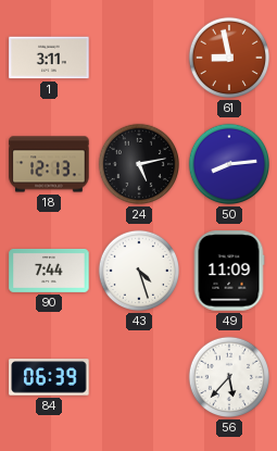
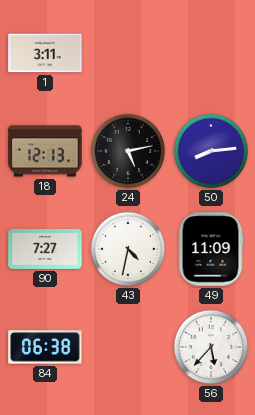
61: 8:58 -> none
90: 7:44 -> 7:27
43: 4:27 -> 4:32
84: 06:39 -> 06:38
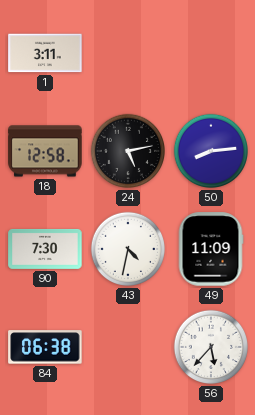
18: 12:13 -> 12:58
90: 7:27 -> 7:30
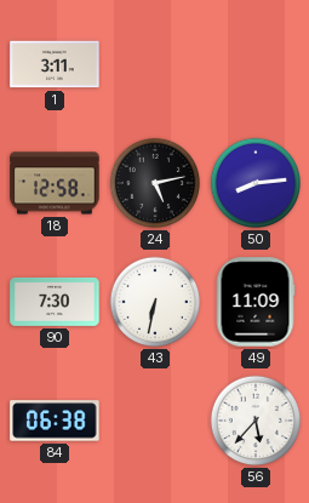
43: 4:32 -> 6:32
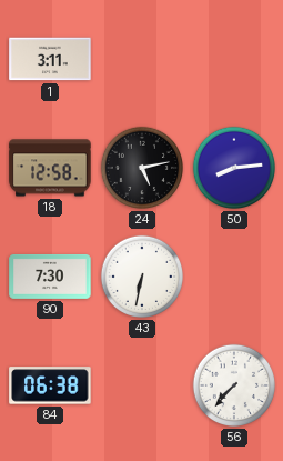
49: 11:09 -> none
56: 5:37 -> 7:37
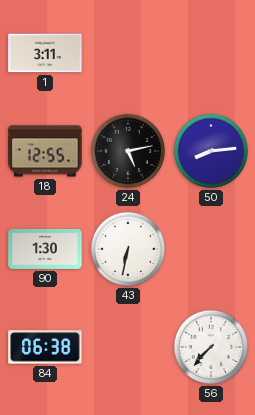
18: 12:58 -> 12:55
90: 7:30 -> 1:30
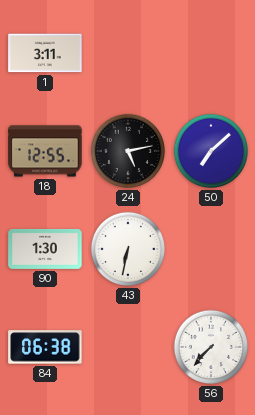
50: 8:14 -> 7:08
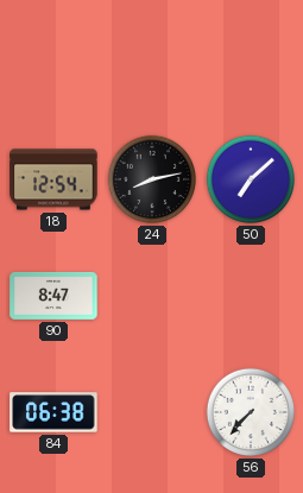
1: 3:11 -> none
18: 12:55 -> 12:54
24: 5:13 -> 8:13
90: 1:30 -> 8:47
43: 6:32 -> none
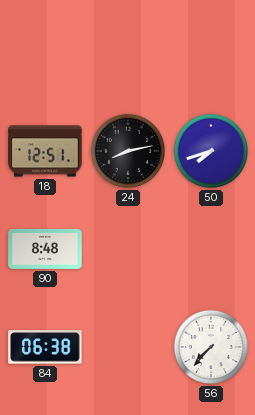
18: 12:54 -> 12:51
50: 7:08 -> 7:42
90: 8:47 -> 8:48
